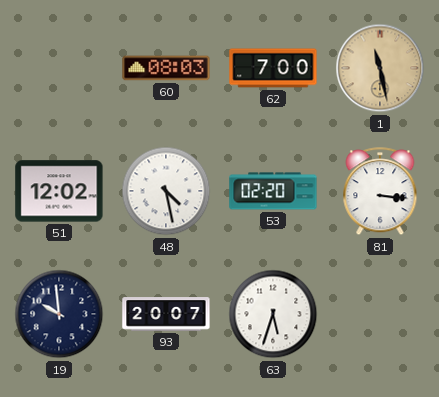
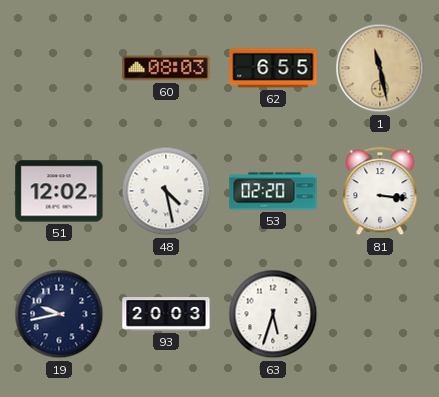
62: 7:00 -> 6:55
19: 9:59 -> 9:43
93: 20:07 -> 20:03
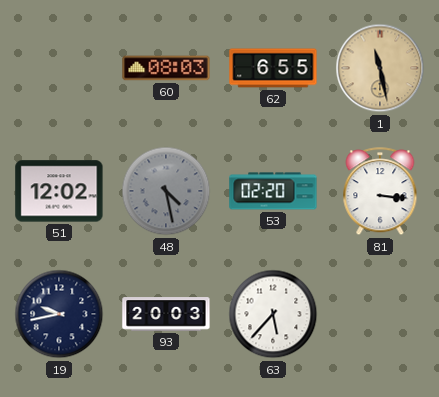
48 dial: white -> grey
63: 5:33 -> 5:37
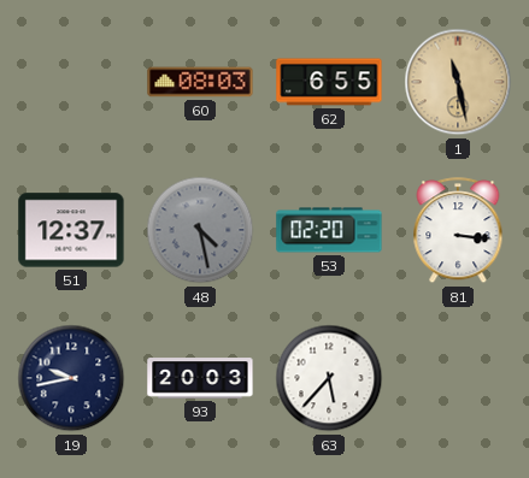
51: 12:02 -> 12:37
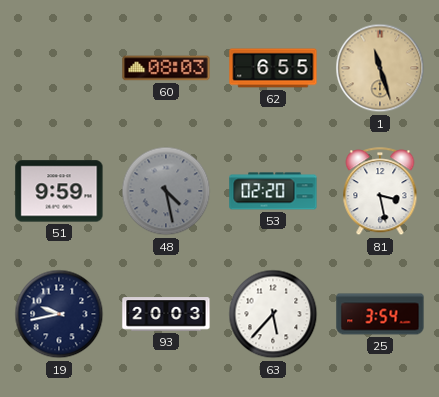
1: 11:28 -> 11:27
51: 12:37 -> 9:59
81: 3:16 -> 3:28
25: none -> 3:54
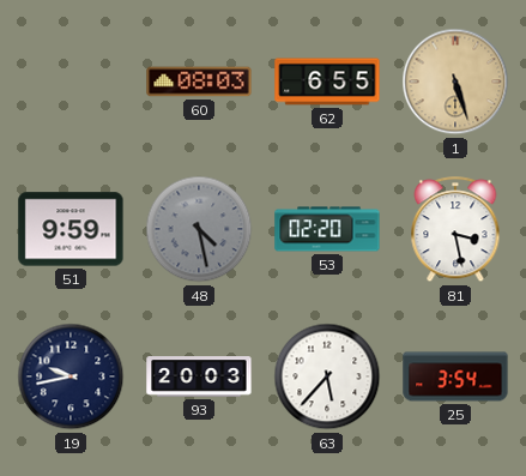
1: 11:27 -> 5:27
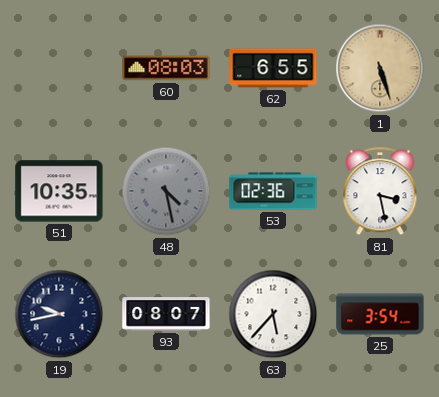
51: 9:59 -> 10:35
53: 02:20 -> 02:36
93: 20:03 -> 08:07
